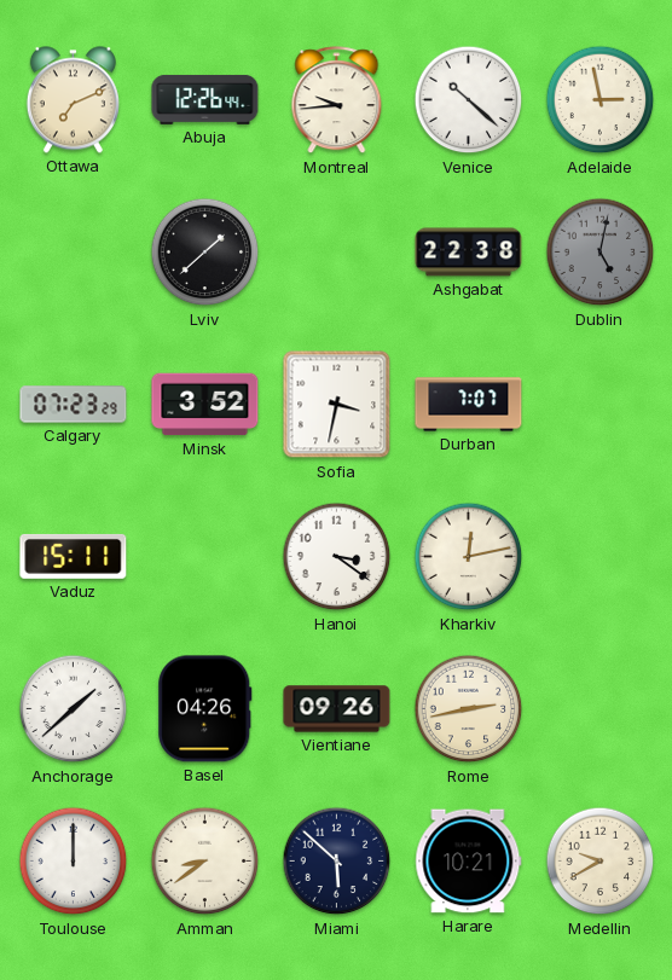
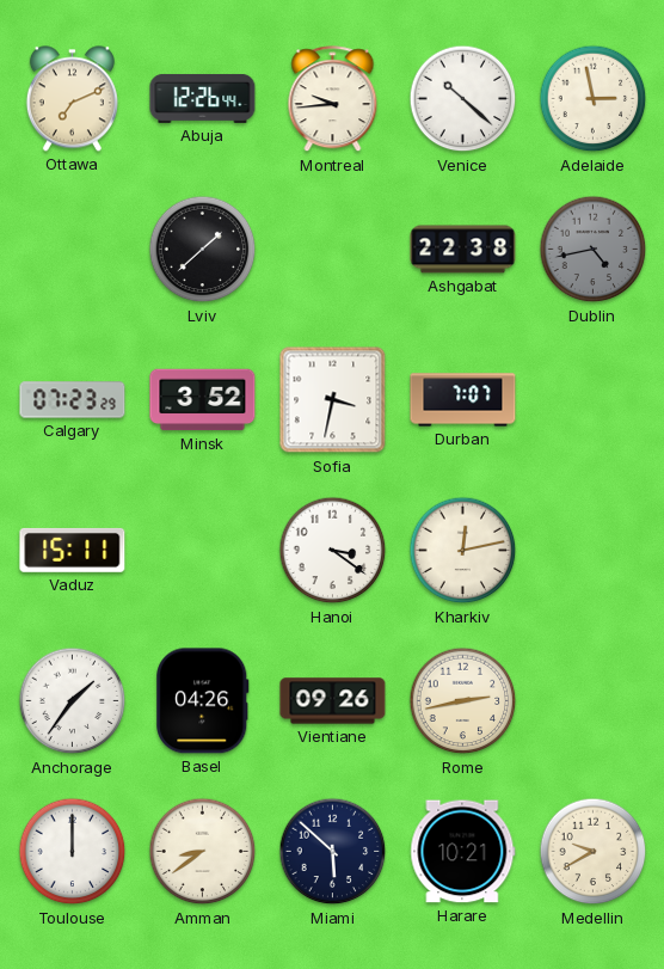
Dublin: 5:02 -> 4:43
Anchorage: 1:38 -> 1:36
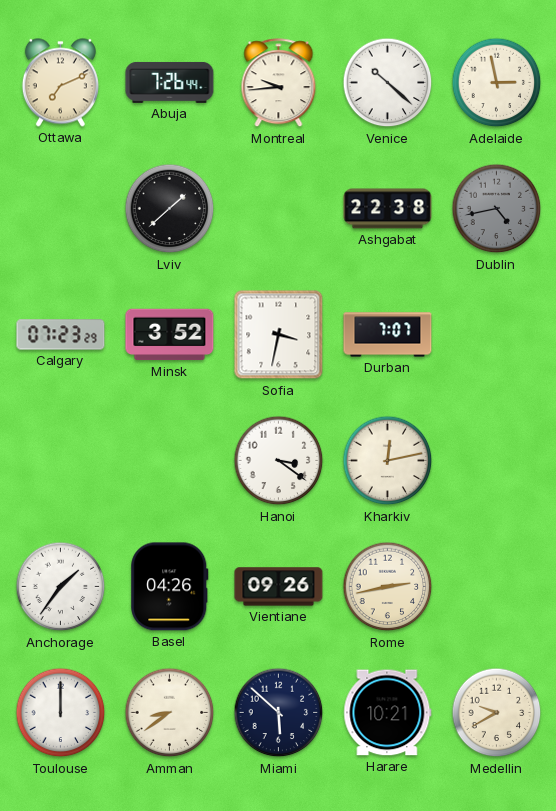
Abuja: 12:26 -> 7:26
Vaduz: 15:11 -> none
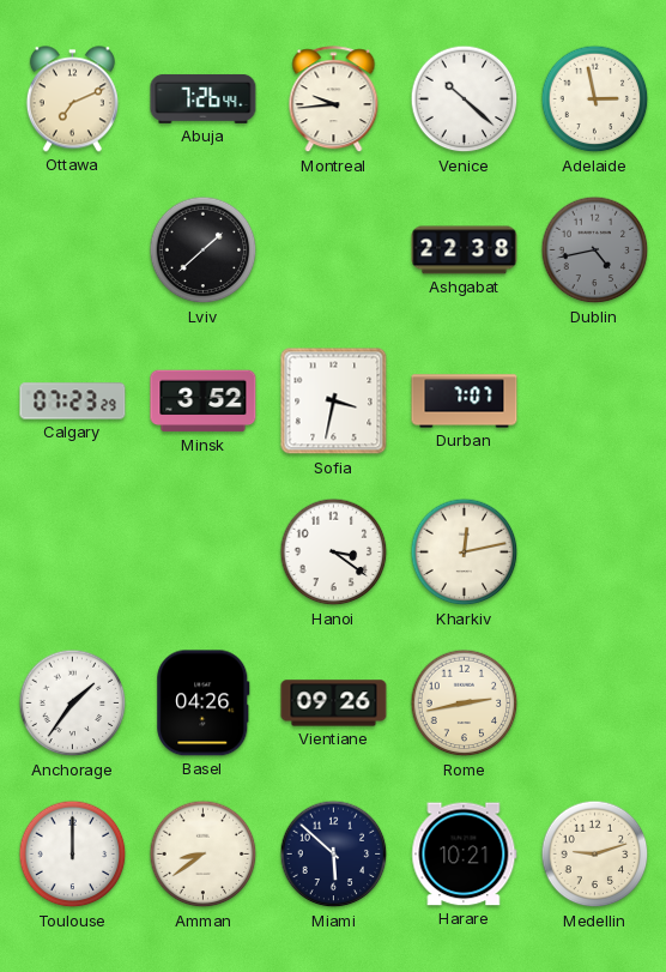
Medellin: 9:40 -> 9:12
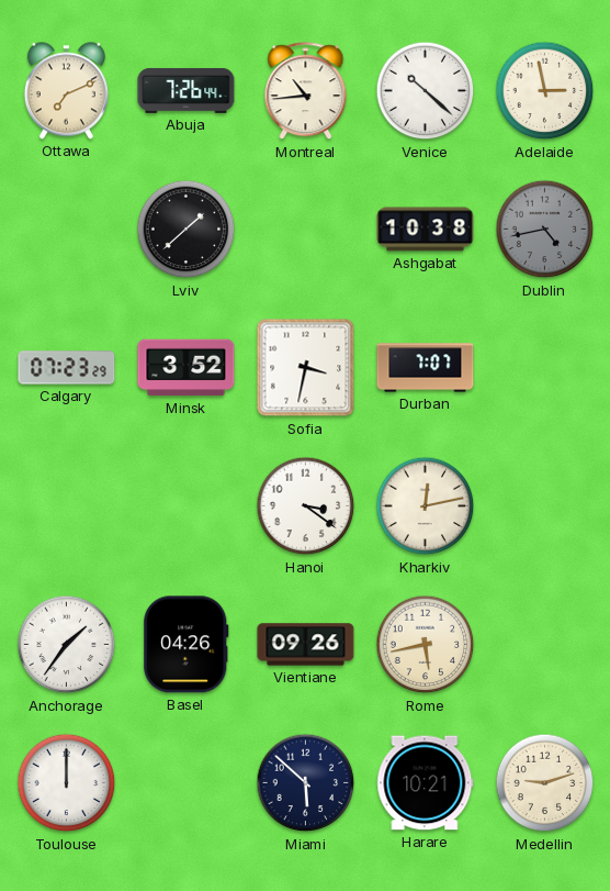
Montreal: 9:44 -> 10:44
Ashgabat: 22:38 -> 10:38
Rome: 2:43 -> 5:43
Amman: 8:39 -> none
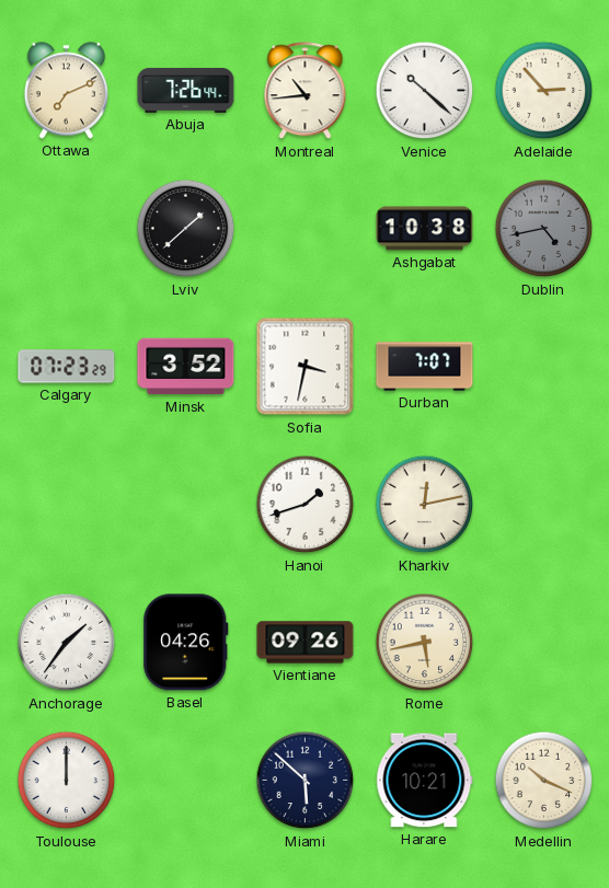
Adelaide: 2:58 -> 2:53
Hanoi: 3:21 -> 1:42
Medellin: 9:12 -> 10:19
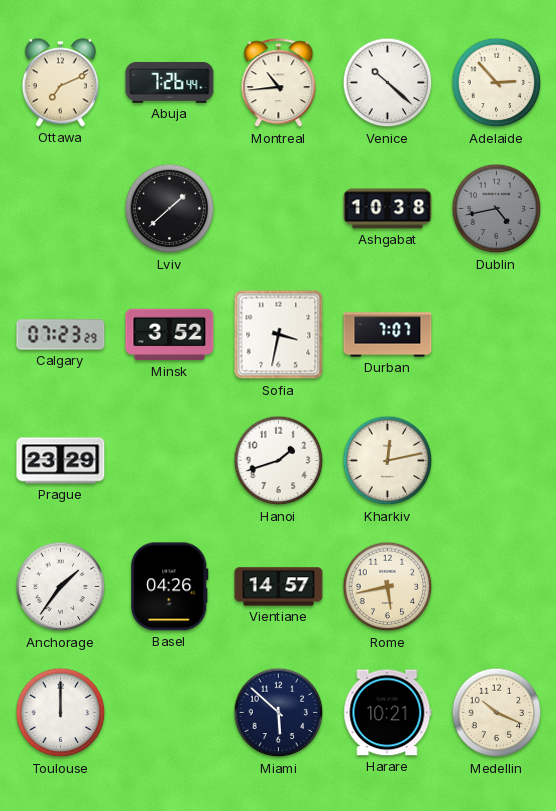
Prague: none -> 23:29
Vientiane: 09:26 -> 14:57
